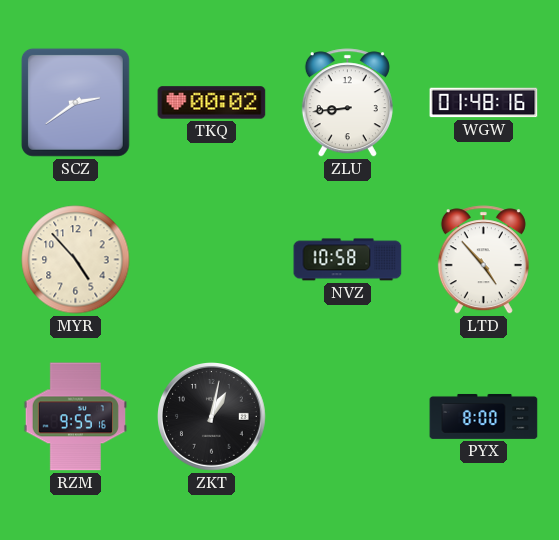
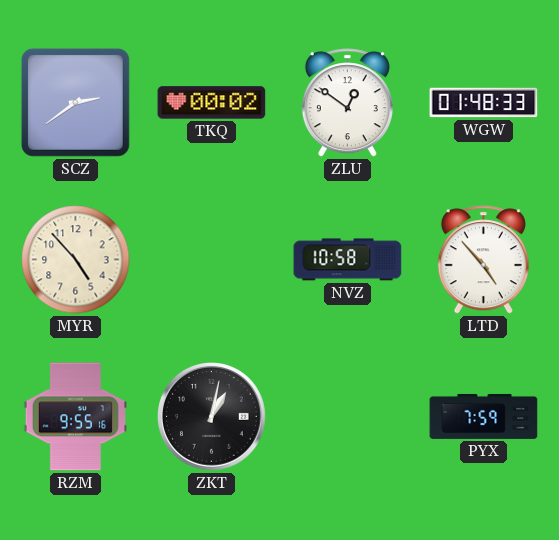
ZLU: 8:44 -> 12:51
WGW: 01:48:16 -> 01:48:33
PYX: 8:00 -> 7:59
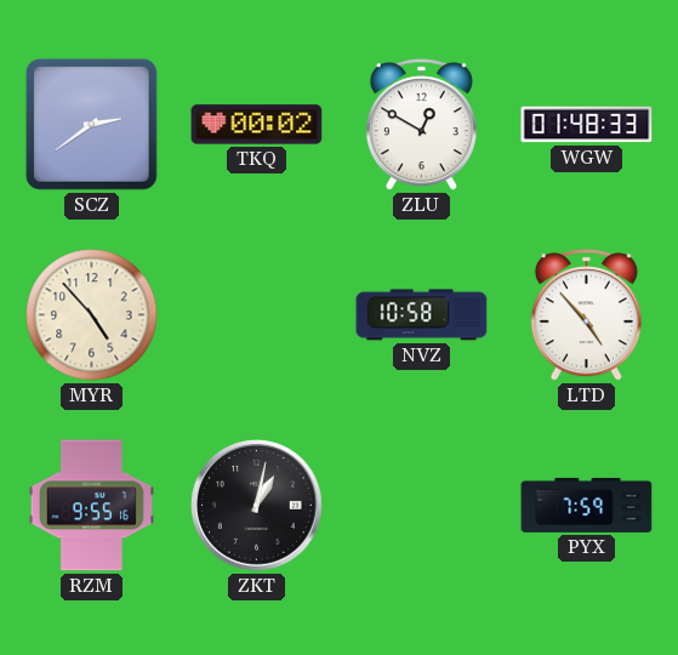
ZLU: 12:51 -> 12:50
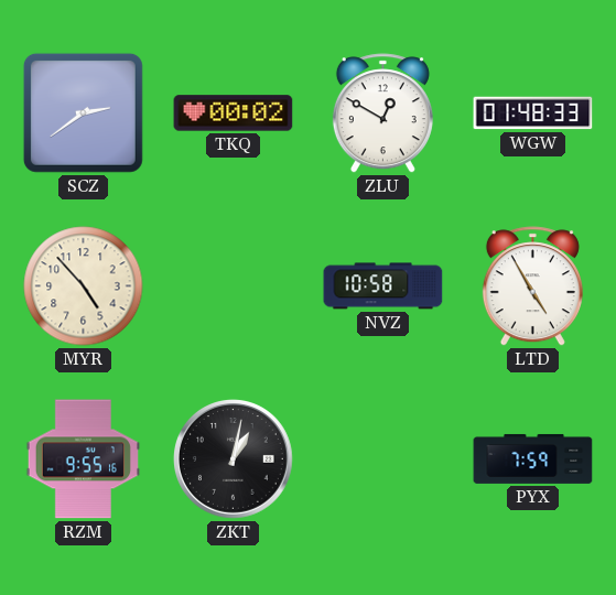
LTD: 4:53 -> 4:55
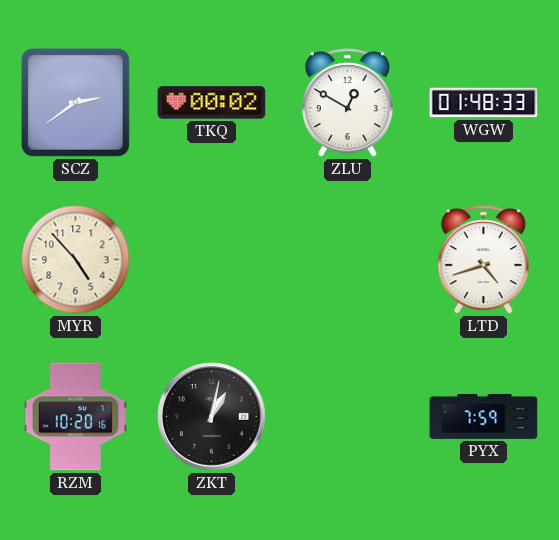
NVZ: 10:58 -> none
LTD: 4:55 -> 4:42
RZM: 9:55 -> 10:20
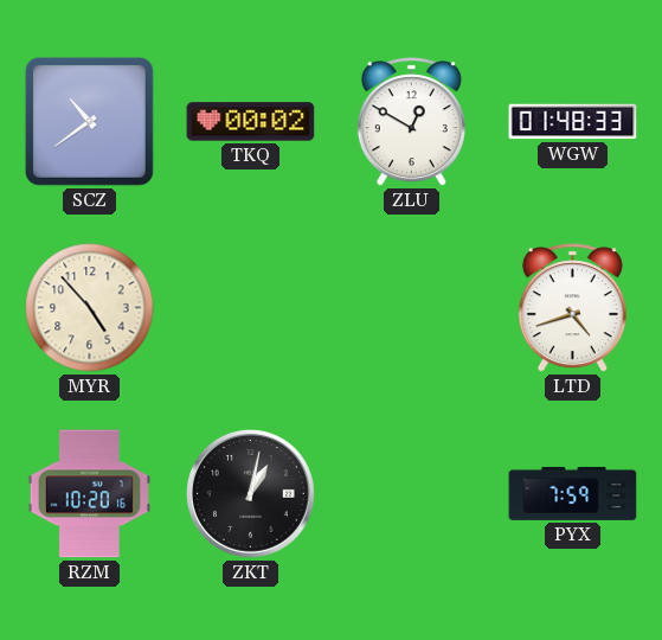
SCZ: 2:39 -> 10:39
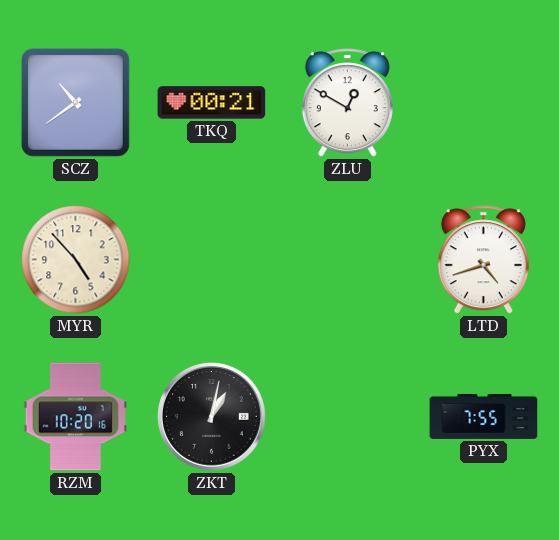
TKQ: 00:02 -> 00:21
WGW: 01:48 -> none
PYX: 7:59 -> 7:55
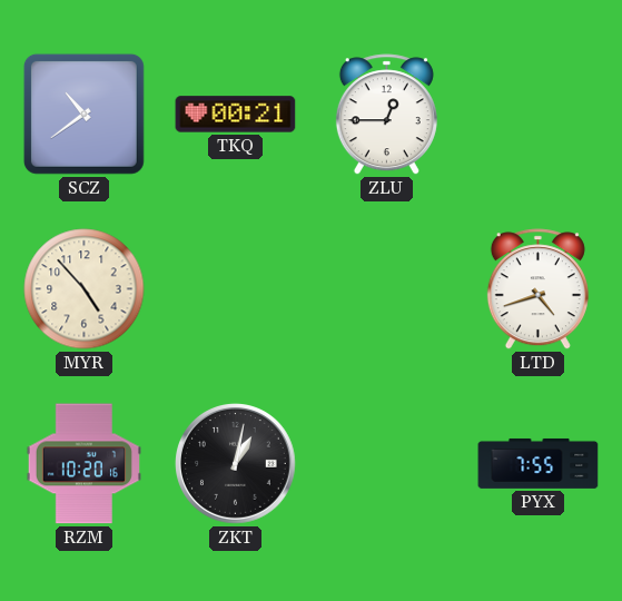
ZLU: 12:50 -> 12:45
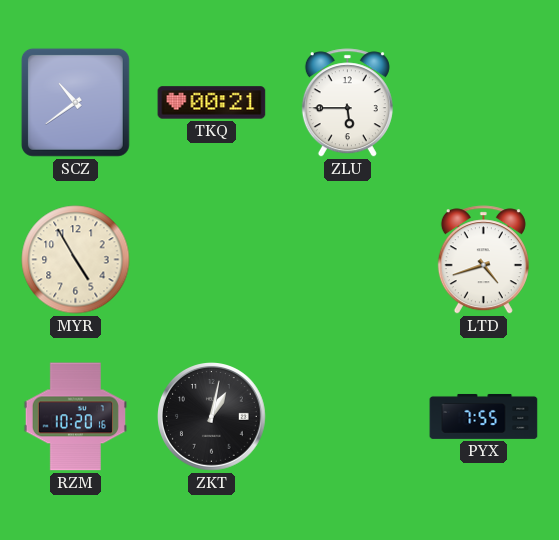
ZLU: 12:45 -> 5:45
MYR: 4:53 -> 4:55
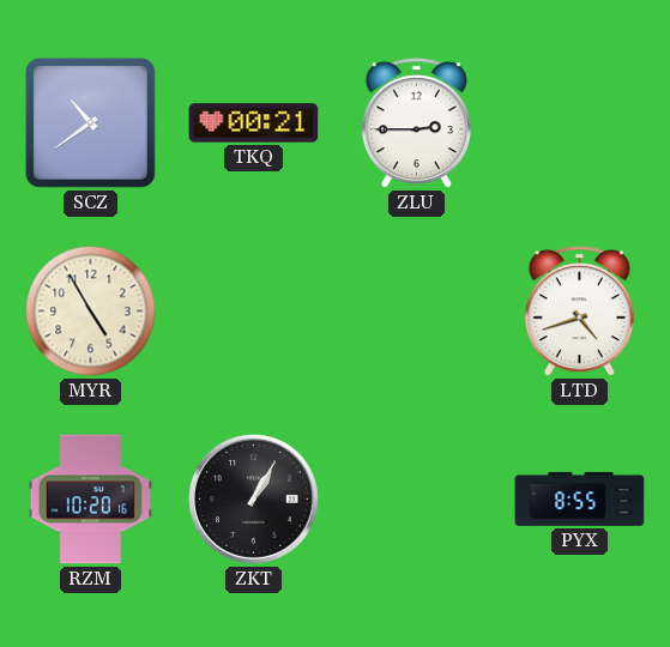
ZLU: 5:45 -> 2:45
ZKT: 1:02 -> 1:05
PYX: 7:55 -> 8:55
